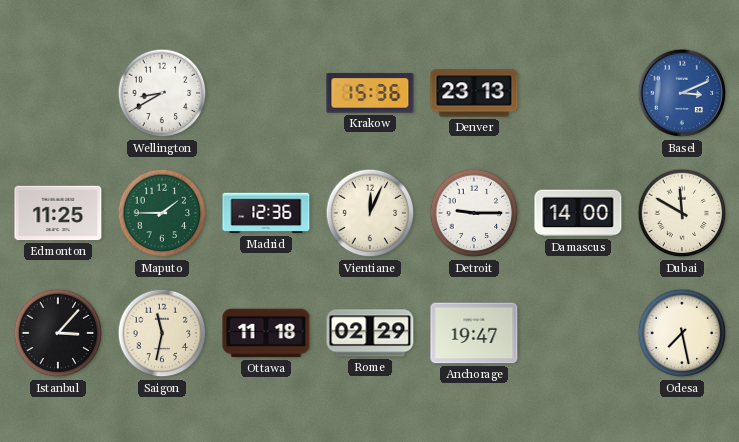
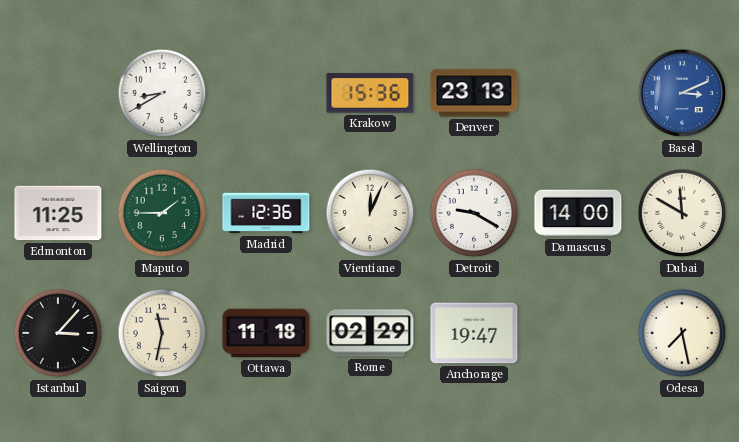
Detroit: 9:15 -> 9:20
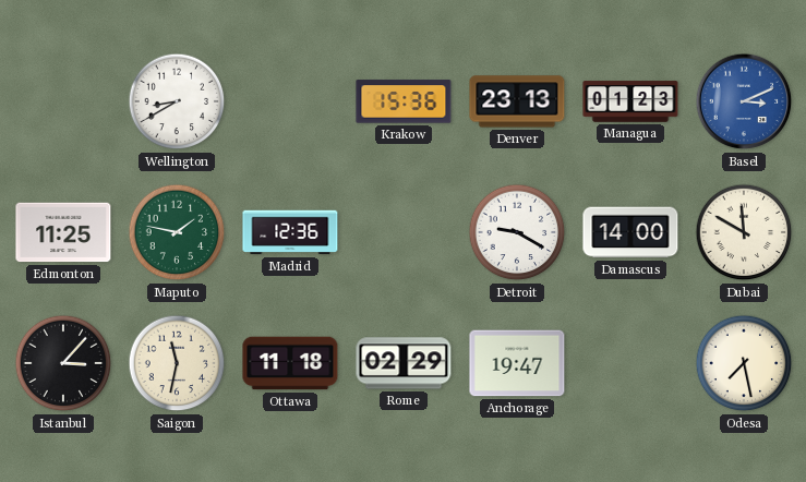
Managua: none -> 01:23
Maputo: 1:45 -> 1:47
Vientiane: 12:04 -> none
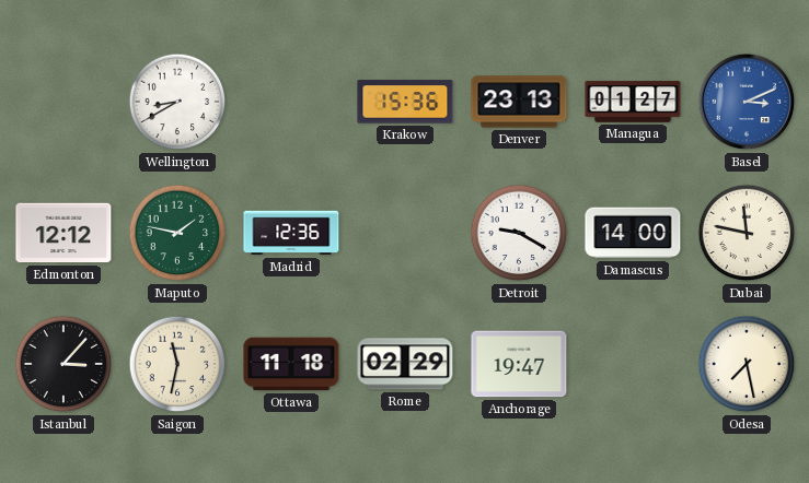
Managua: 01:23 -> 01:27
Edmonton: 11:25 -> 12:12
Dubai: 11:50 -> 11:47
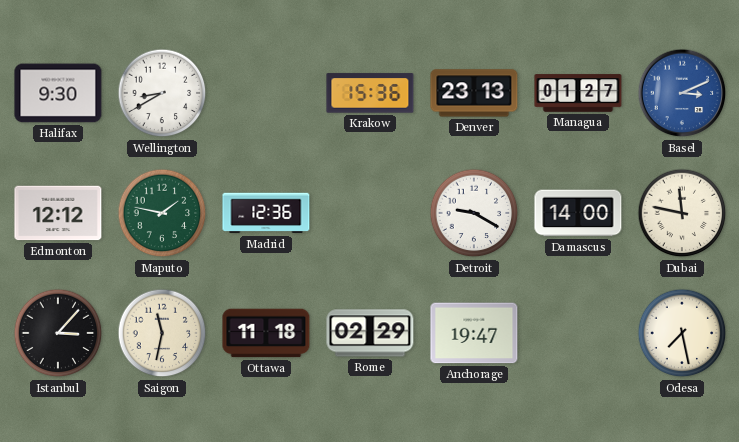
Halifax: none -> 9:30
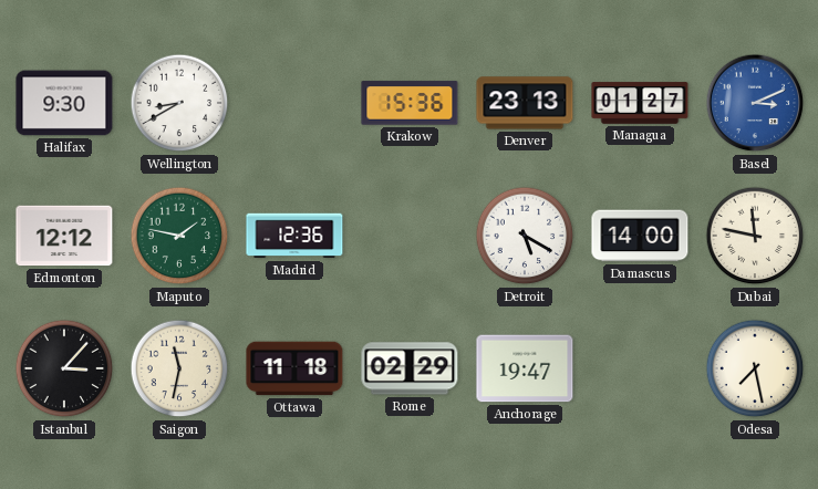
Detroit: 9:20 -> 5:20
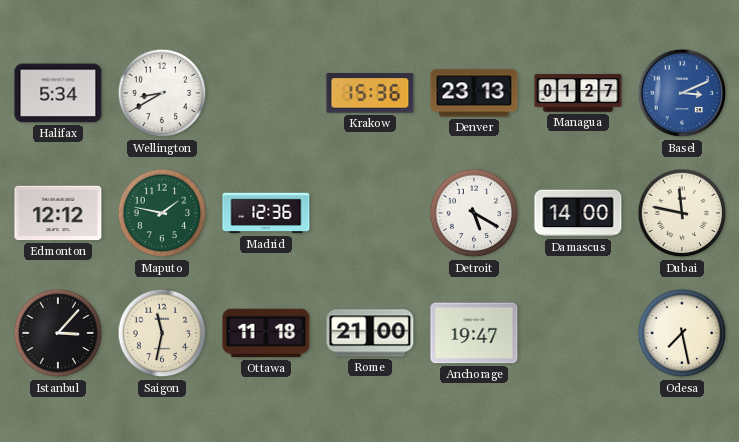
Halifax: 9:30 -> 5:34
Rome: 02:29 -> 21:00
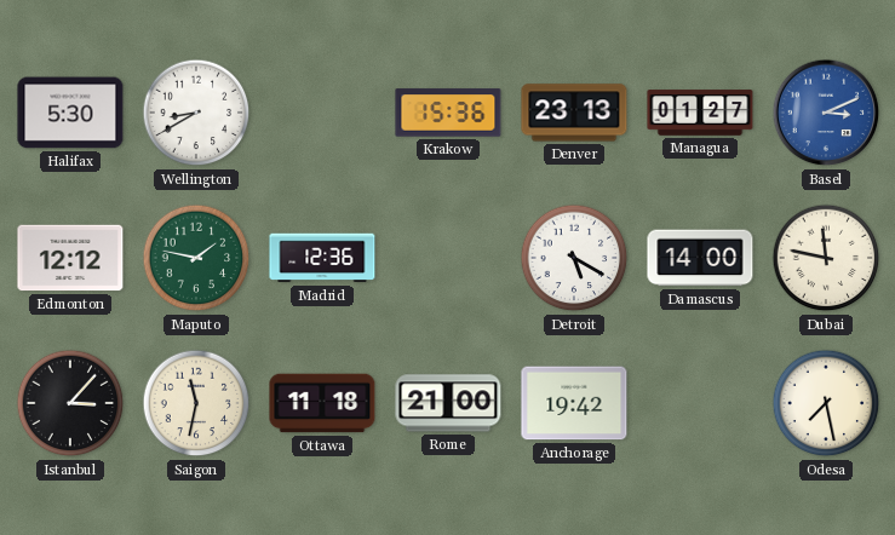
Halifax: 5:34 -> 5:30
Anchorage: 19:47 -> 19:42
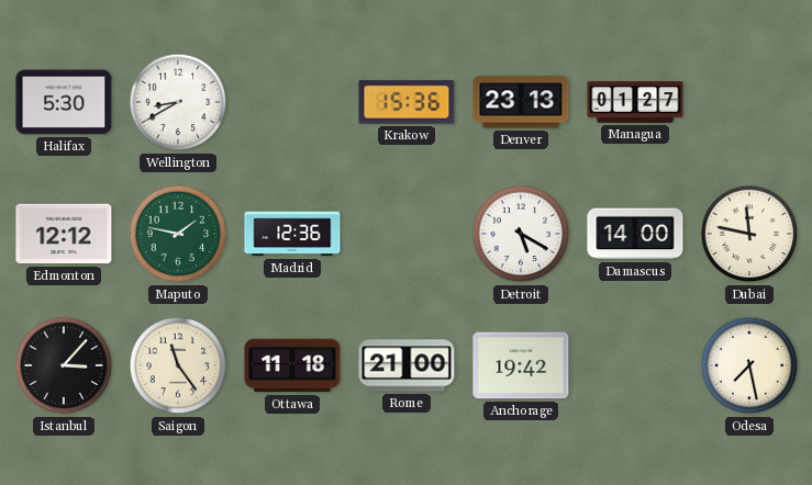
Basel: 3:11 -> none
Saigon: 11:32 -> 11:24
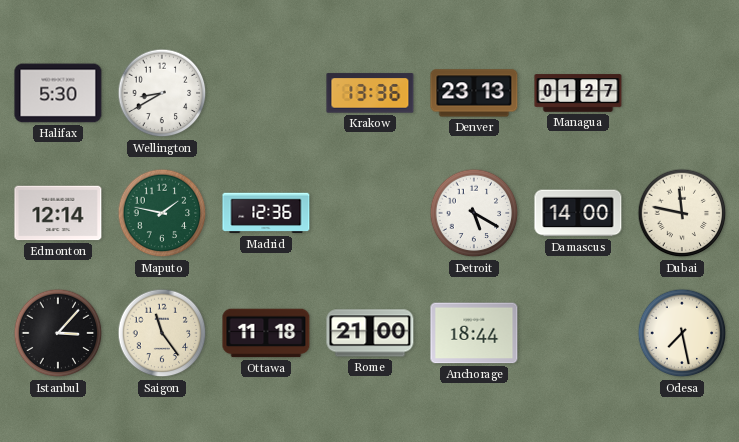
Krakow: 15:36 -> 13:36
Edmonton: 12:12 -> 12:14
Anchorage: 19:42 -> 18:44
